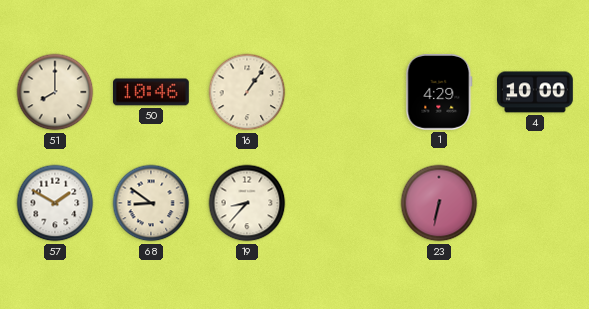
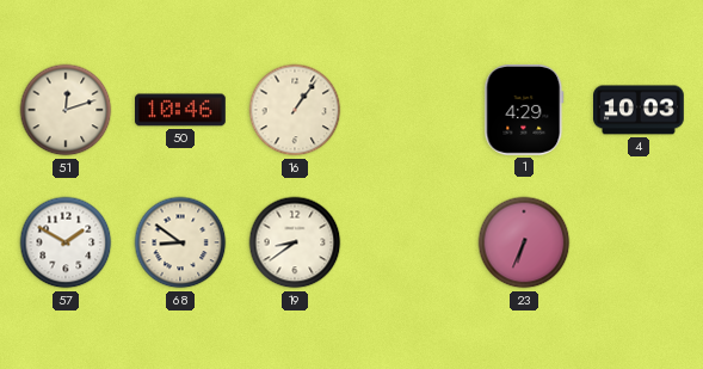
51: 8:00 -> 12:12
4: 10:00 -> 10:03
19: 8:37 -> 8:39
23: 6:32 -> 6:34
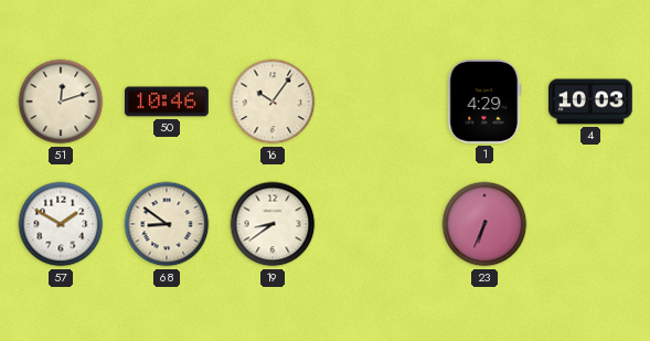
16: 1:06 -> 10:06
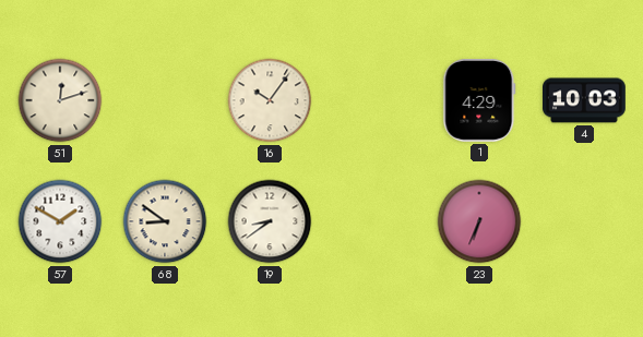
50: 10:46 -> none
